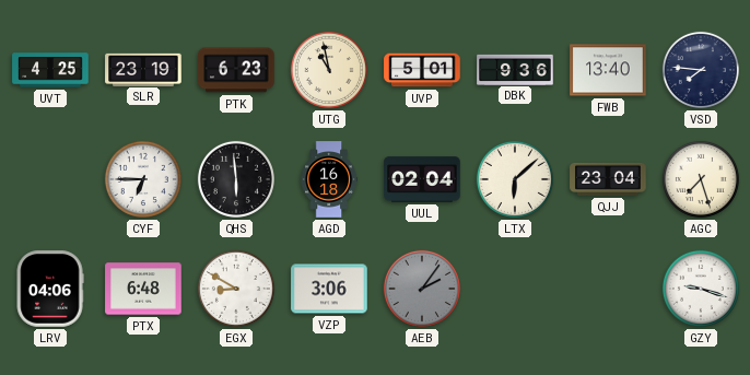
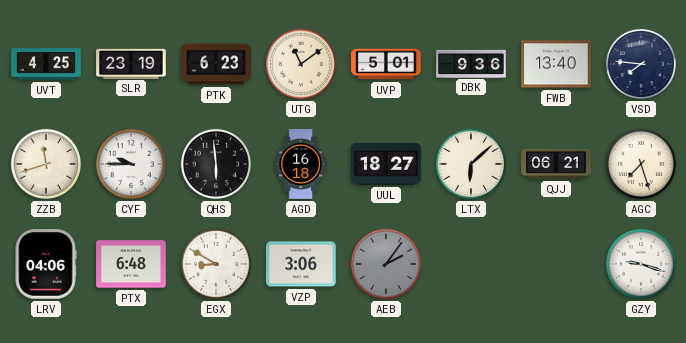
UTG: 10:58 -> 11:09
ZZB: none -> 11:42
CYF: 6:45 -> 9:45
UUL: 02:04 -> 18:27
QJJ: 23:04 -> 06:21
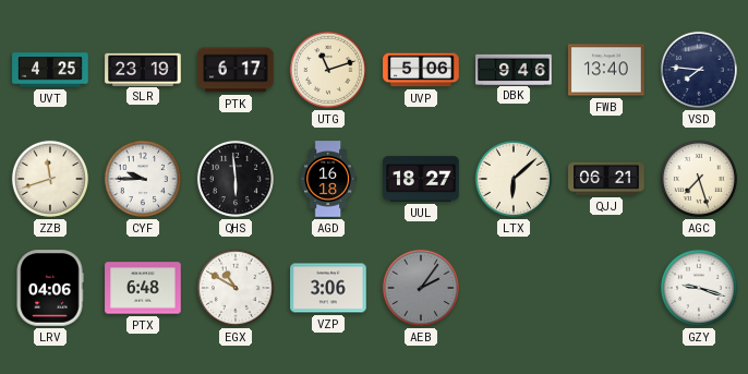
PTK: 6:23 -> 6:17
UTG: 11:09 -> 11:12
UVP: 5:01 -> 5:06
DBK: 9:36 -> 9:46
EGX: 8:50 -> 10:50
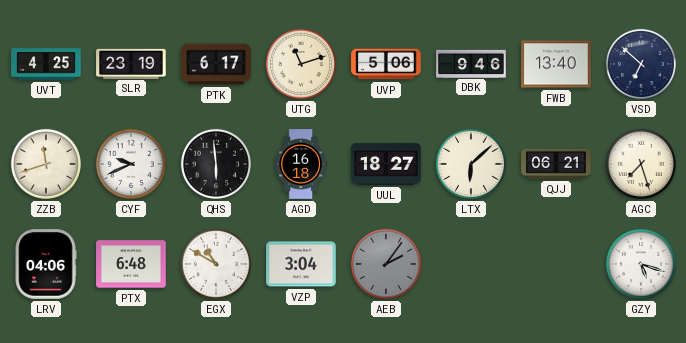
VSD: 7:46 -> 6:52
CYF: 9:45 -> 9:41
VZP: 3:06 -> 3:04
GZY: 9:18 -> 5:18
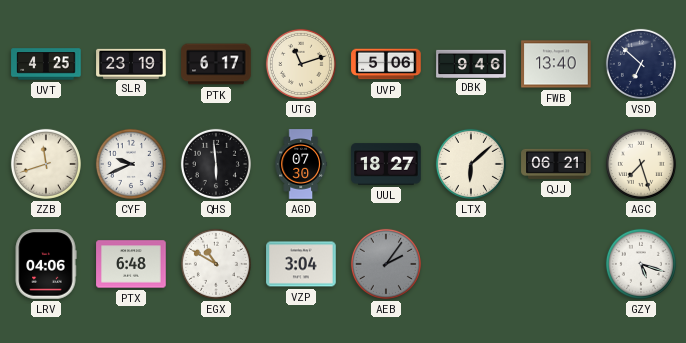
AGD: 16:18 -> 07:30
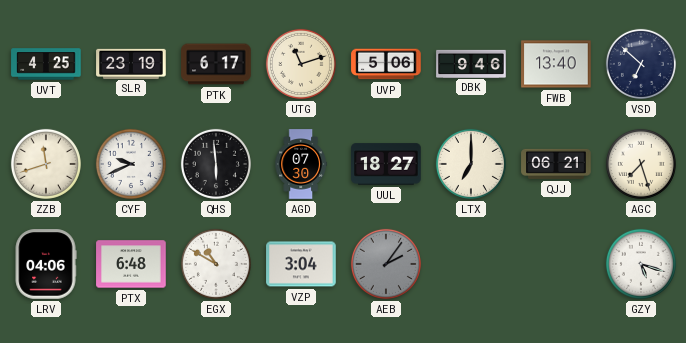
LTX: 6:08 -> 7:00
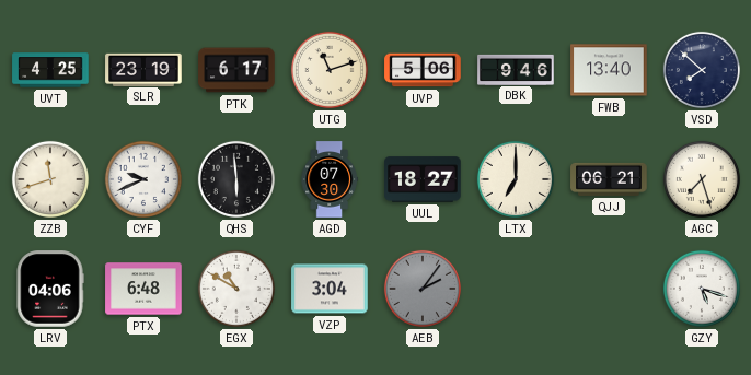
VSD: 6:52 -> 7:52
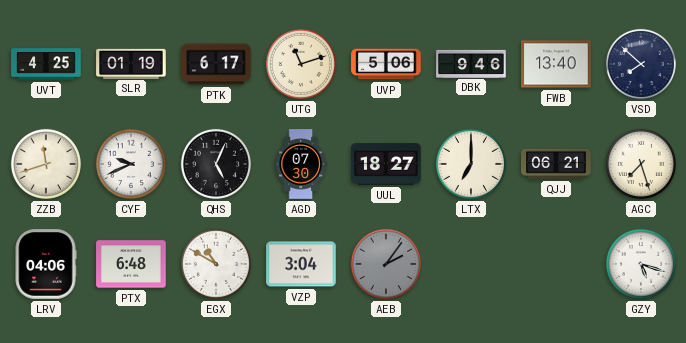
SLR: 23:19 -> 01:19
QHS: 5:59 -> 5:04
